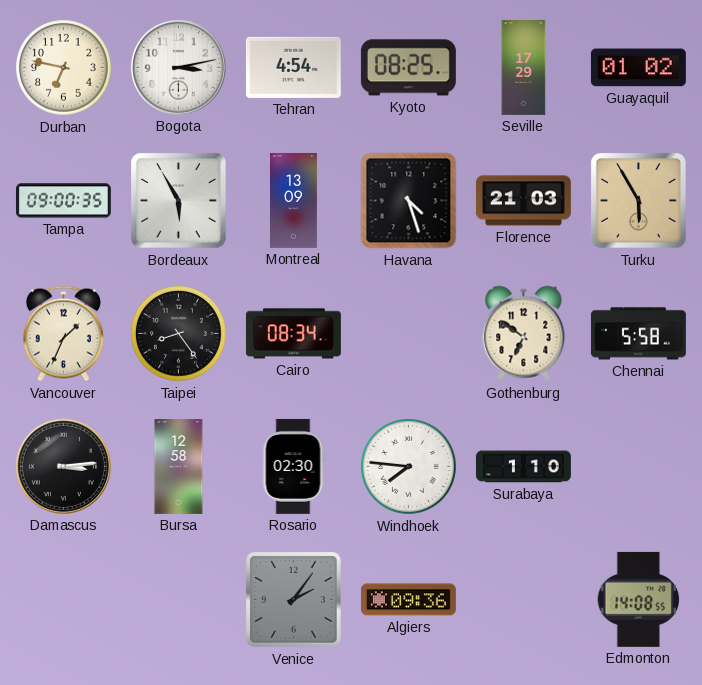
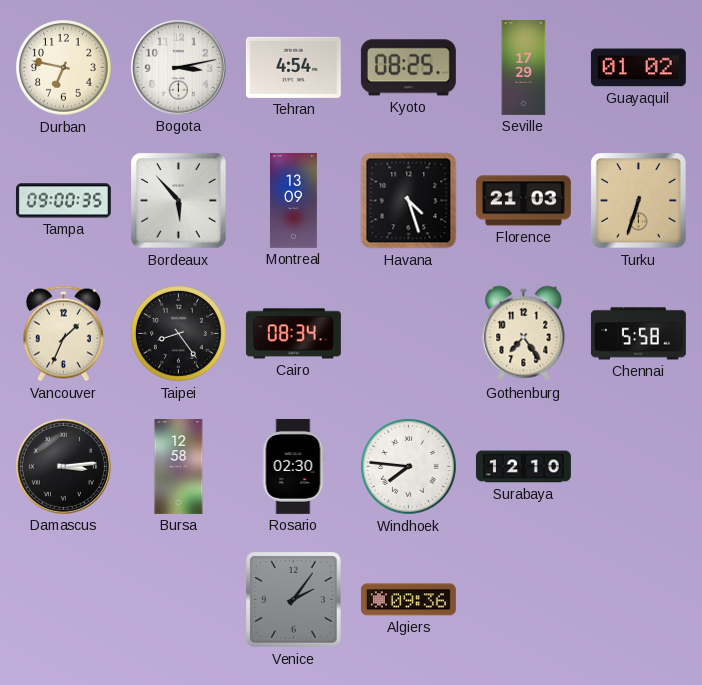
Bordeaux: 5:55 -> 5:53
Turku: 5:55 -> 6:33
Gothenburg: 6:51 -> 7:24
Surabaya: 1:10 -> 12:10
Edmonton: 14:08 -> none
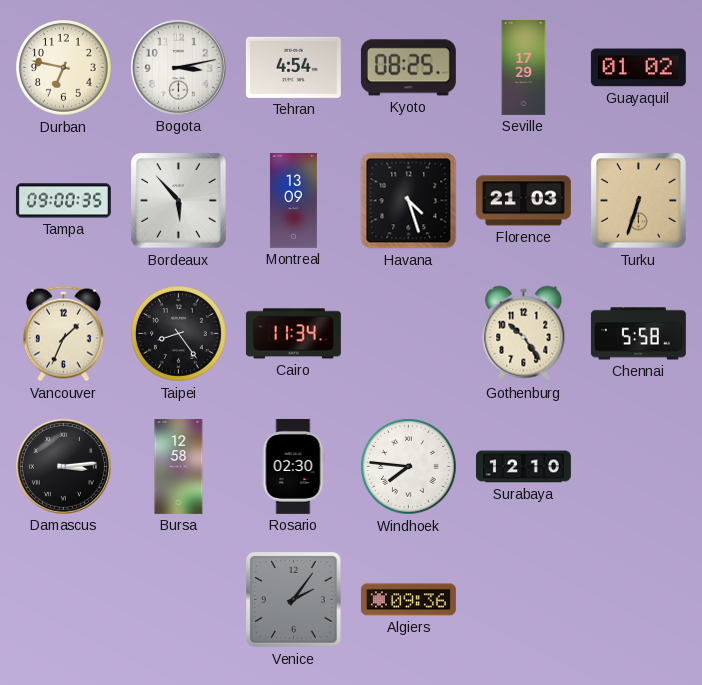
Cairo: 08:34 -> 11:34
Gothenburg: 7:24 -> 10:24
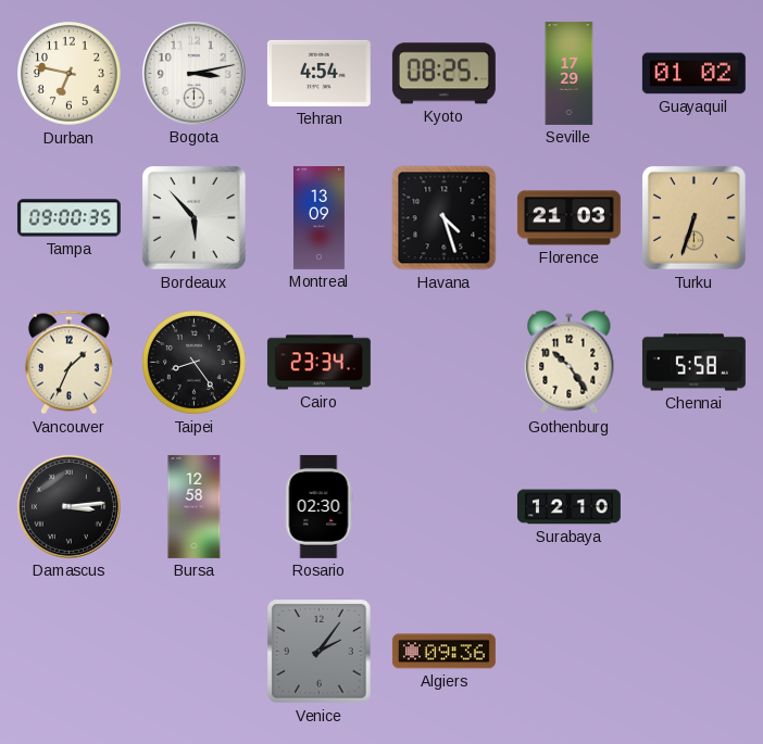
Cairo: 11:34 -> 23:34
Windhoek: 7:46 -> none
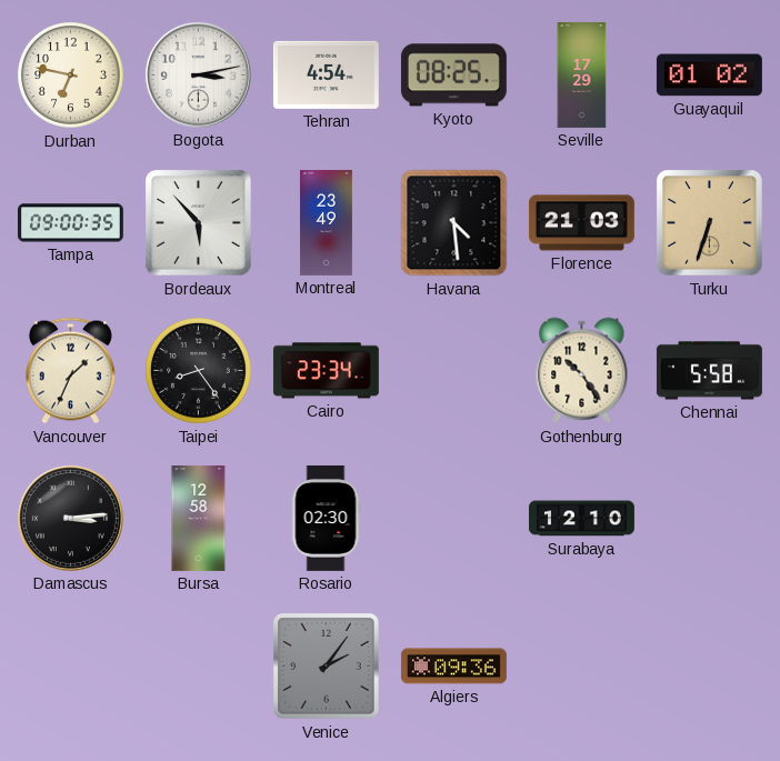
Montreal: 13:09 -> 23:49
Havana: 4:27 -> 4:29
